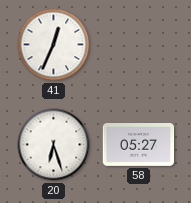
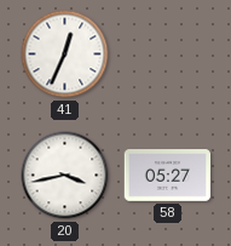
20: 6:27 -> 3:43
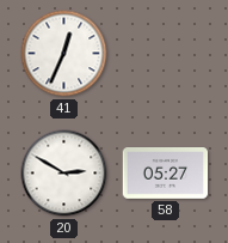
20: 3:43 -> 2:50
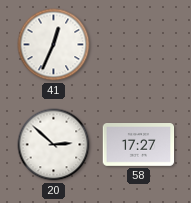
20: 2:50 -> 2:52
58: 05:27 -> 17:27
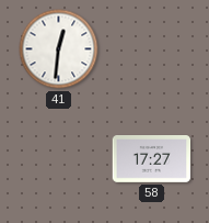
41: 12:34 -> 12:31
20: 2:52 -> none
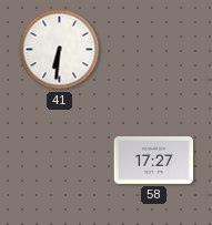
41: 12:31 -> 6:31
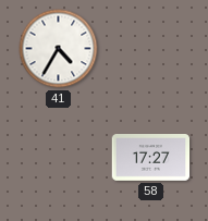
41: 6:31 -> 4:35
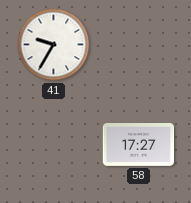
41: 4:35 -> 9:35
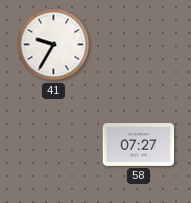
58: 17:27 -> 07:27
